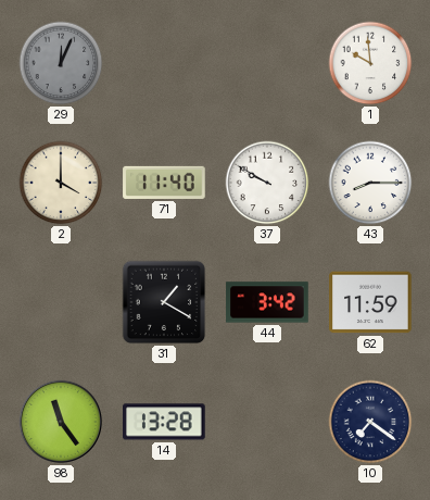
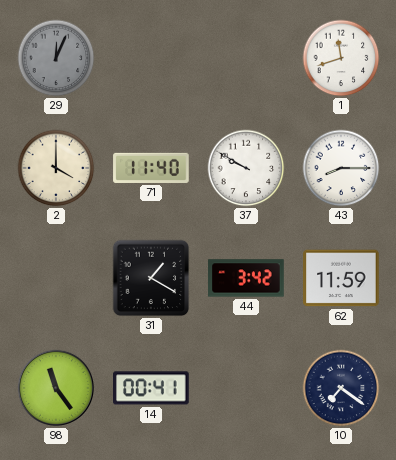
1: 9:59 -> 11:42
14: 13:28 -> 00:41
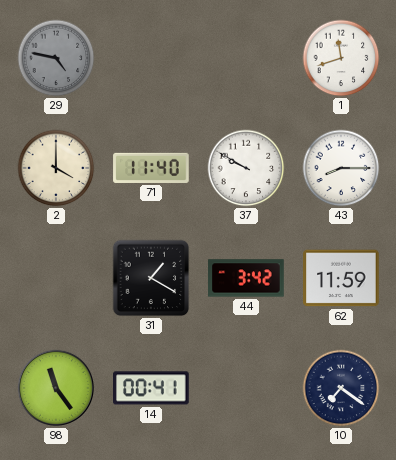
29: 12:04 -> 4:47
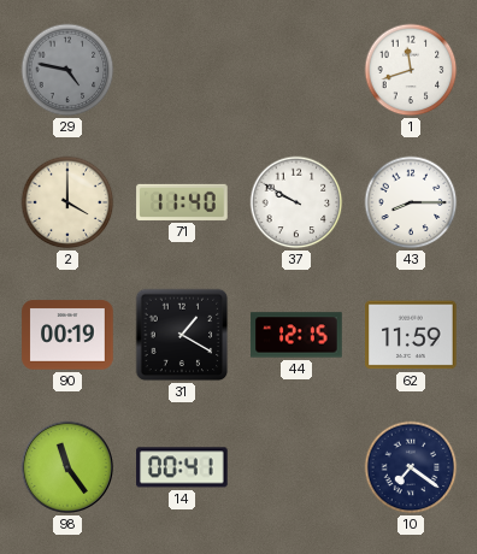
90: none -> 00:19
44: 3:42 -> 12:15
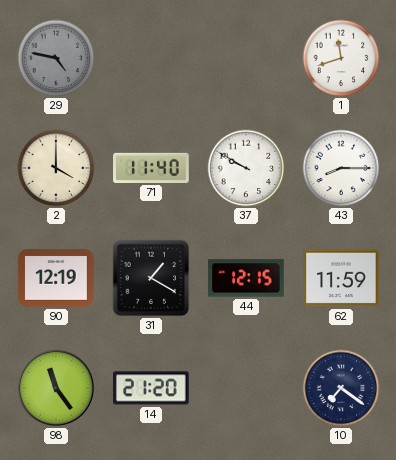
90: 00:19 -> 12:19
14: 00:41 -> 21:20
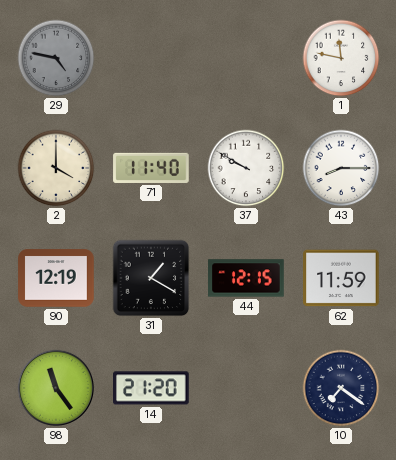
1: 11:42 -> 11:47
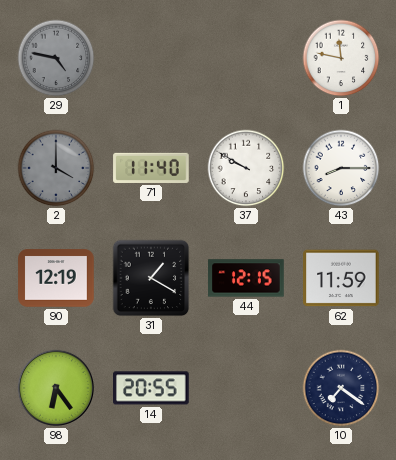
2 dial: cream -> grey
98: 11:24 -> 6:24
14: 21:20 -> 20:55
